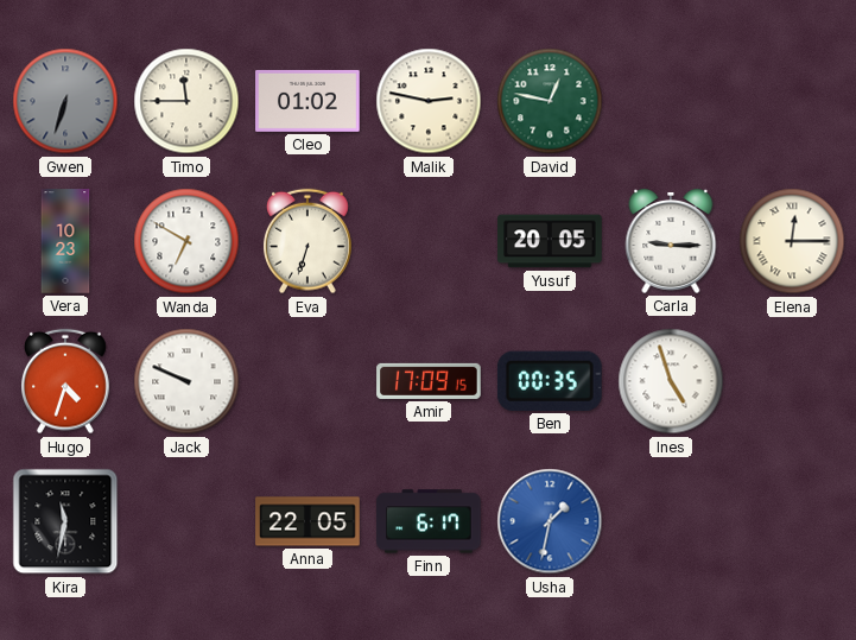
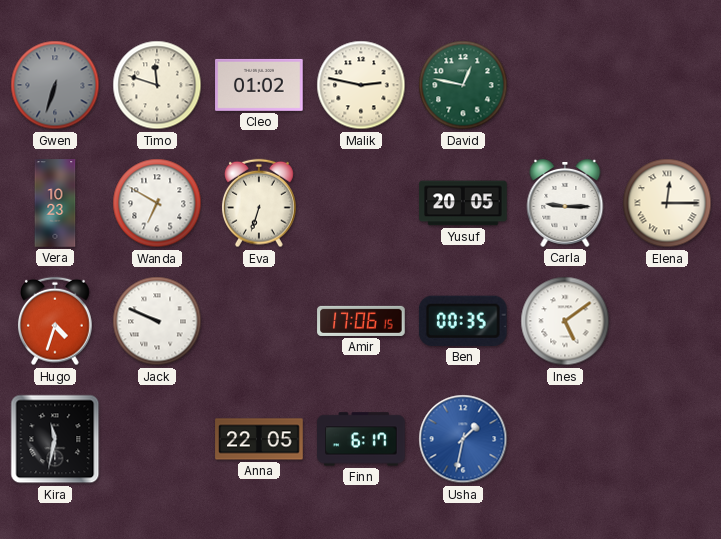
Timo: 11:45 -> 11:48
Amir: 17:09 -> 17:06
Ines: 4:57 -> 5:09
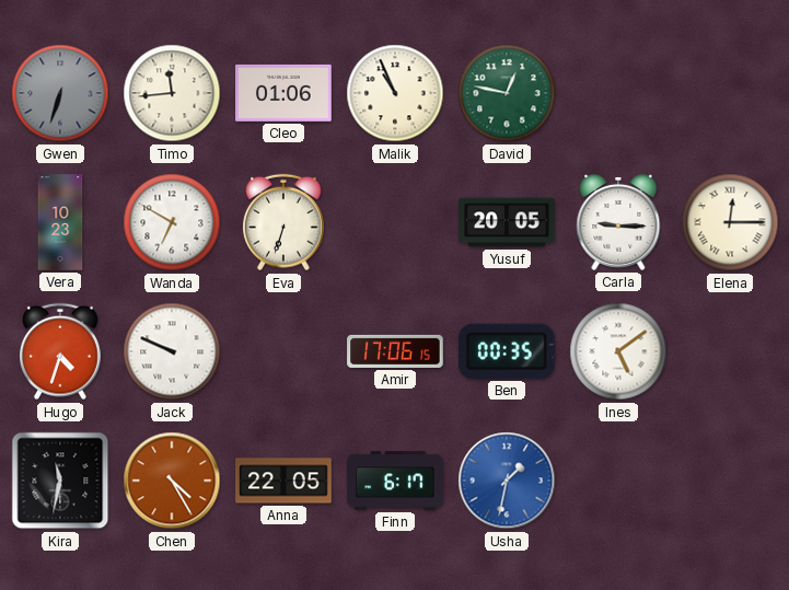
Timo: 11:48 -> 11:44
Cleo: 01:02 -> 01:06
Malik: 2:47 -> 10:56
Chen: none -> 4:25
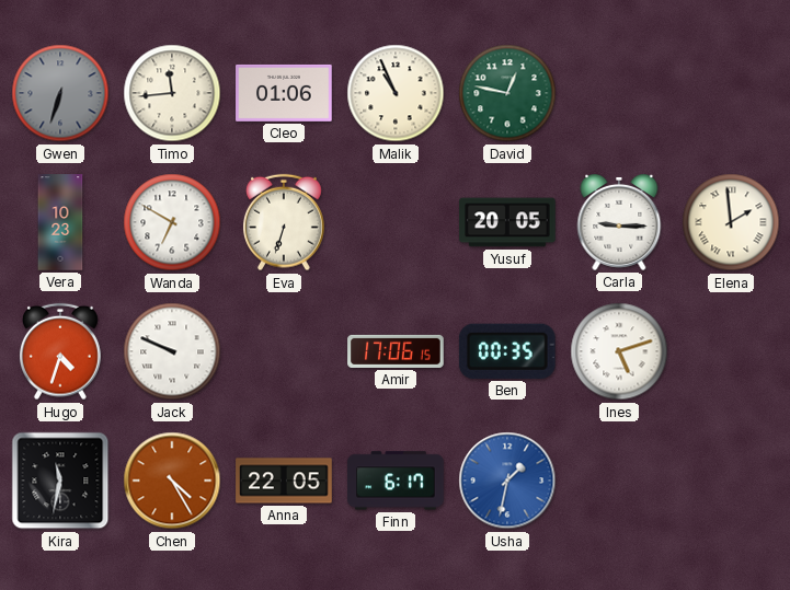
Elena: 12:15 -> 1:59
Ines: 5:09 -> 5:12
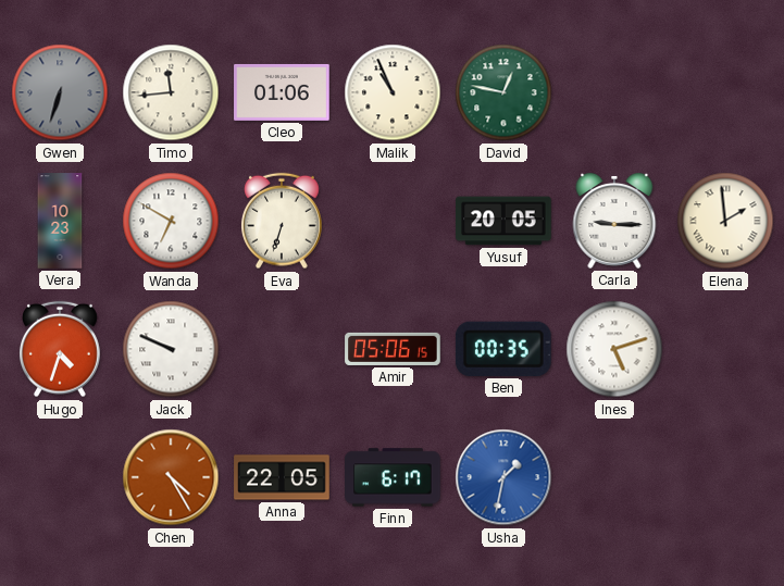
Amir: 17:06 -> 05:06
Kira: 11:32 -> none
